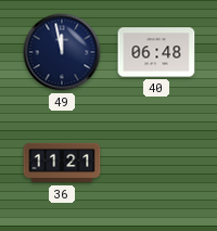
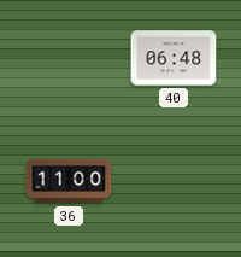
49: 11:58 -> none
36: 11:21 -> 11:00
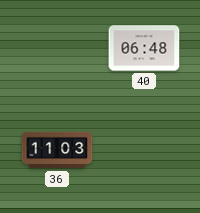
36: 11:00 -> 11:03
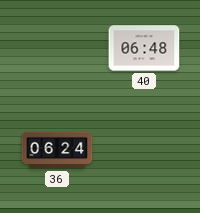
36: 11:03 -> 06:24
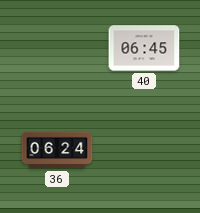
40: 06:48 -> 06:45
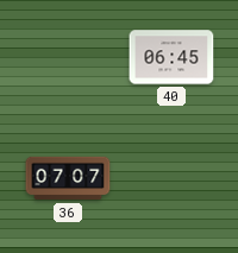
36: 06:24 -> 07:07
